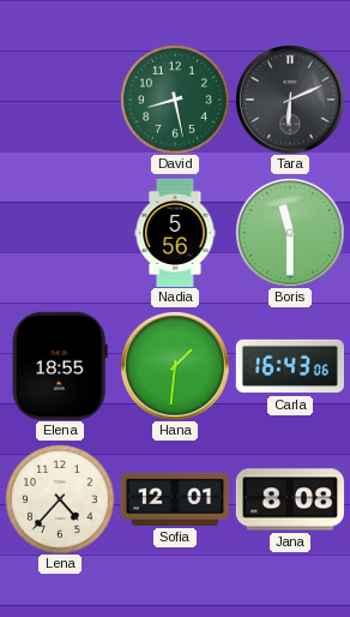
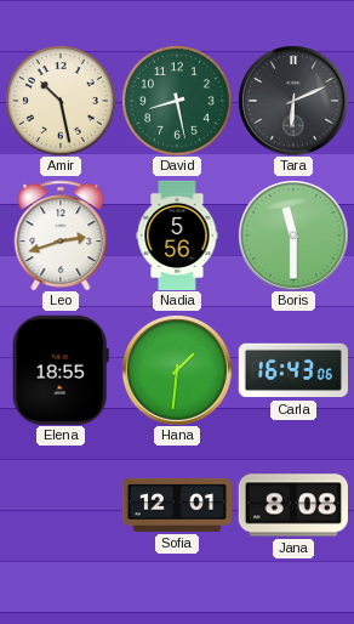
Amir: none -> 10:28
Leo: none -> 2:42
Lena: 4:37 -> none
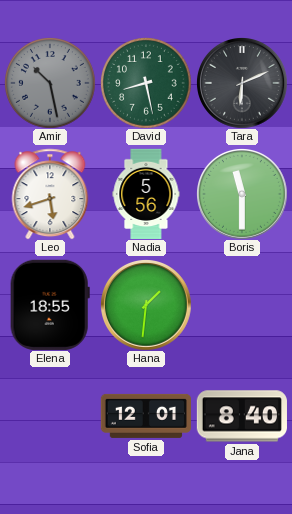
Amir dial: cream -> grey
Leo: 2:42 -> 5:42
Carla: 16:43 -> none
Jana: 8:08 -> 8:40
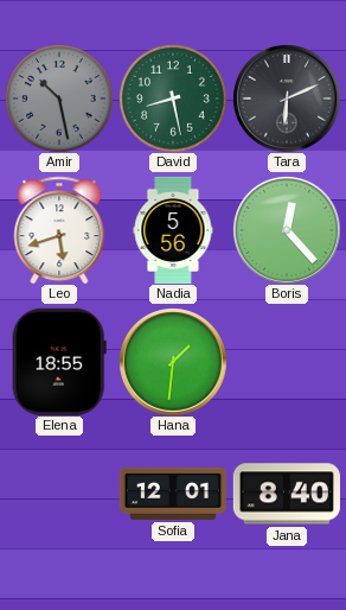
Boris: 11:30 -> 12:23
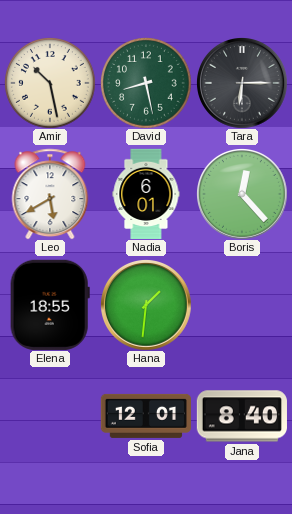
Amir dial: grey -> cream
Tara: 6:11 -> 6:15
Leo: 5:42 -> 5:40
Nadia: 5:56 -> 6:01
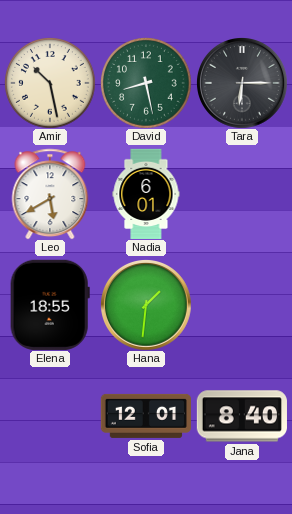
Boris: 12:23 -> none
